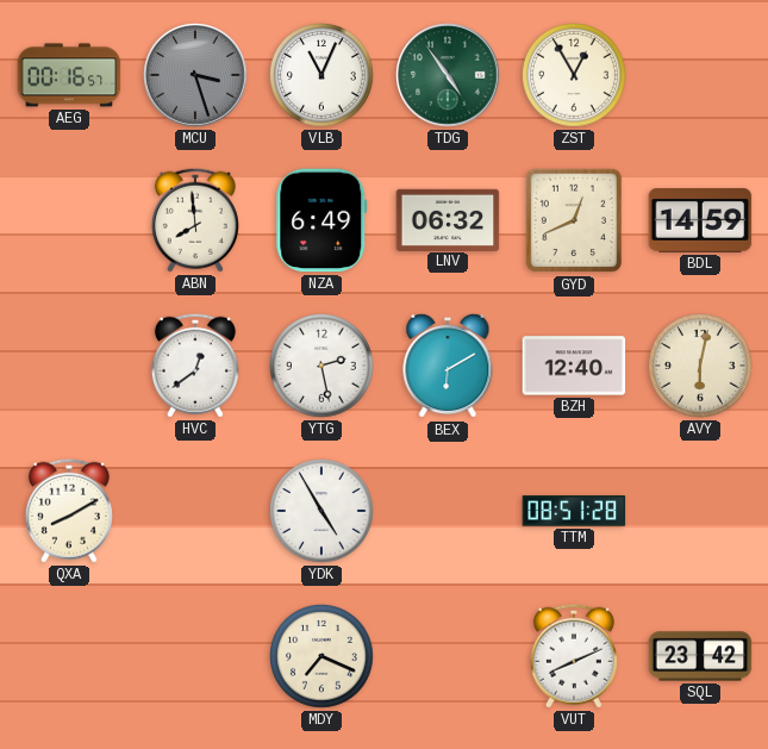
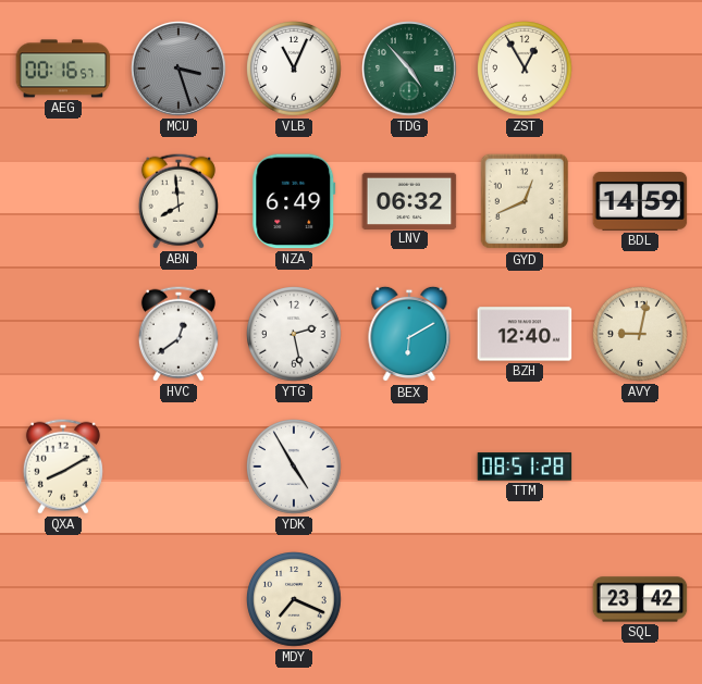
TDG: 4:54 -> 4:53
AVY: 6:02 -> 9:02
VUT: 8:11 -> none
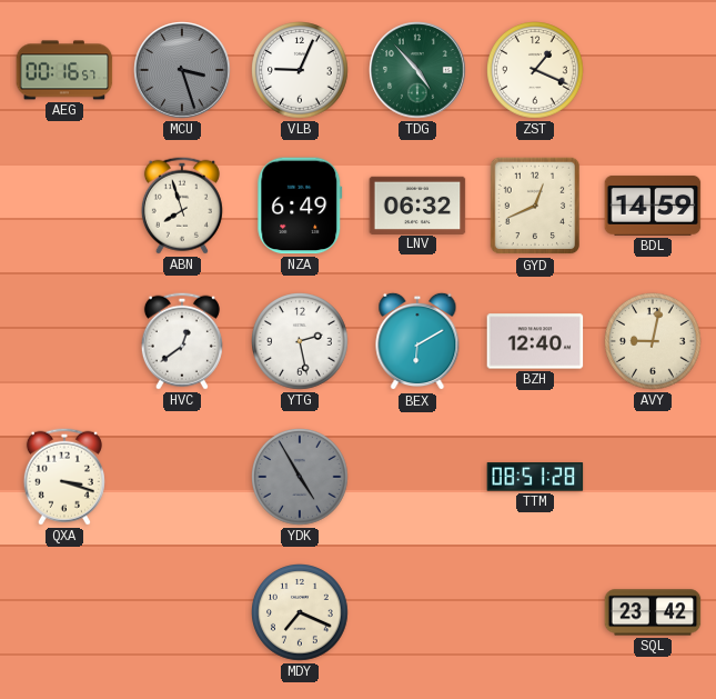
VLB: 11:04 -> 9:04
ZST: 12:55 -> 1:19
ABN: 7:59 -> 7:57
QXA: 8:10 -> 3:18
YDK dial: white -> grey
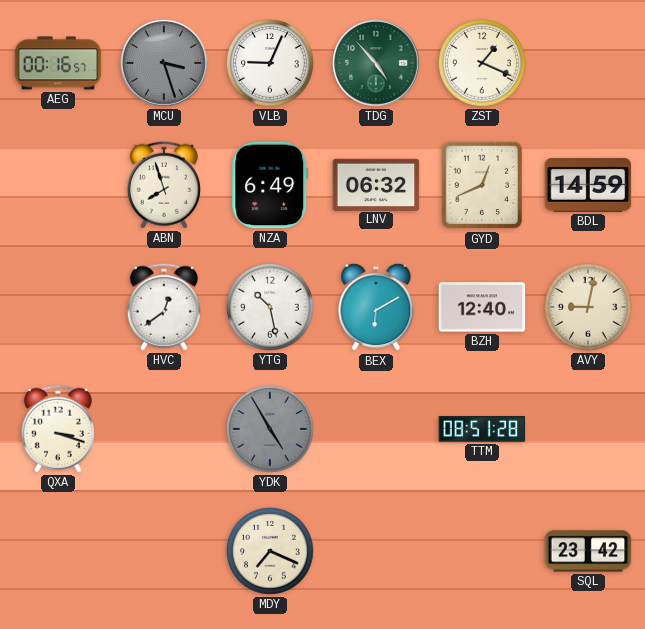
YTG: 2:28 -> 10:28
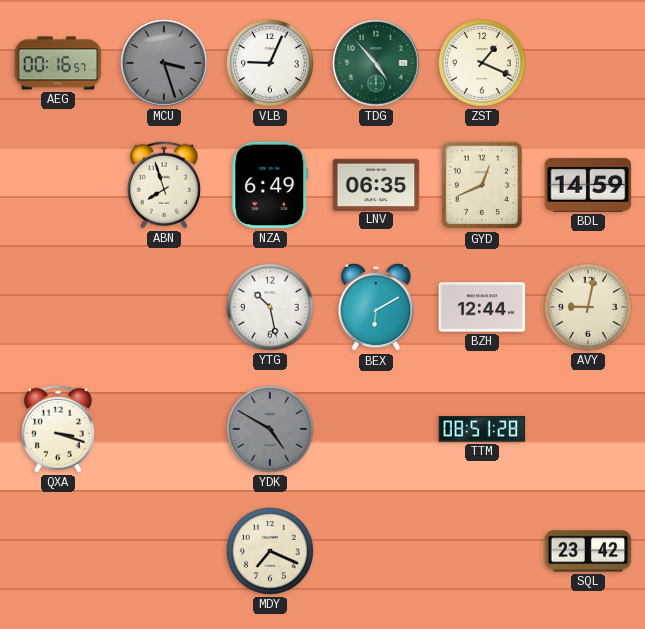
LNV: 06:32 -> 06:35
HVC: 12:39 -> none
BZH: 12:40 -> 12:44
YDK: 4:55 -> 4:50
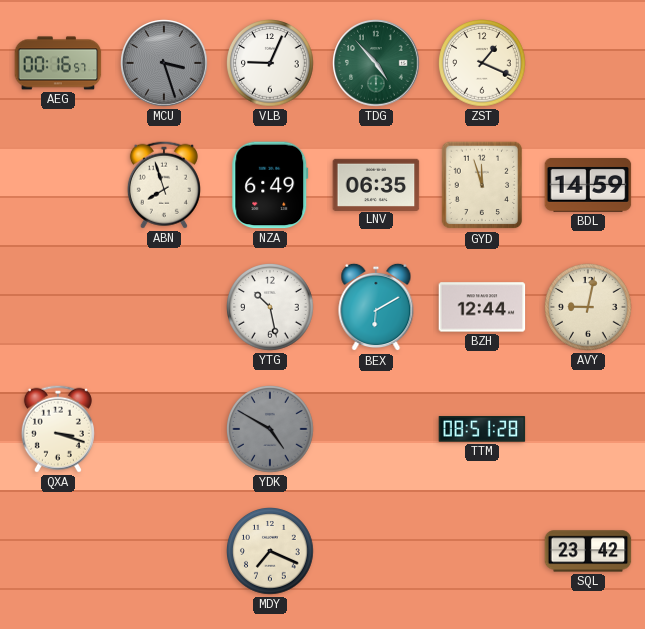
GYD: 12:41 -> 11:57
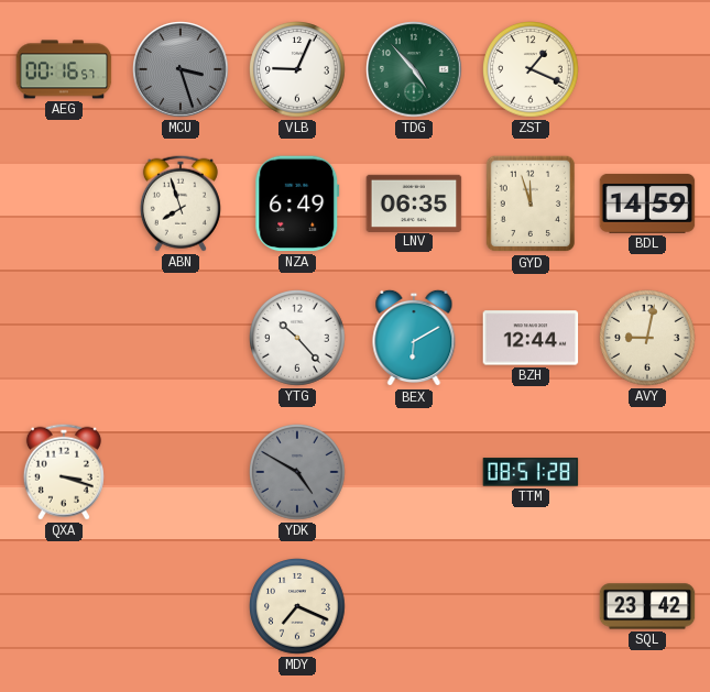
YTG: 10:28 -> 10:23
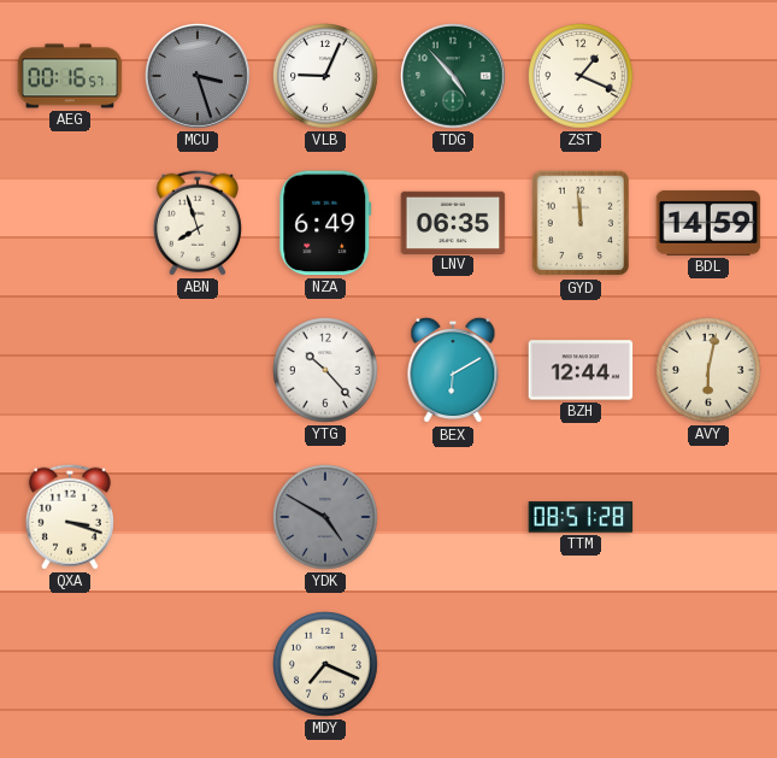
GYD: 11:57 -> 11:59
AVY: 9:02 -> 6:02
SQL: 23:42 -> none
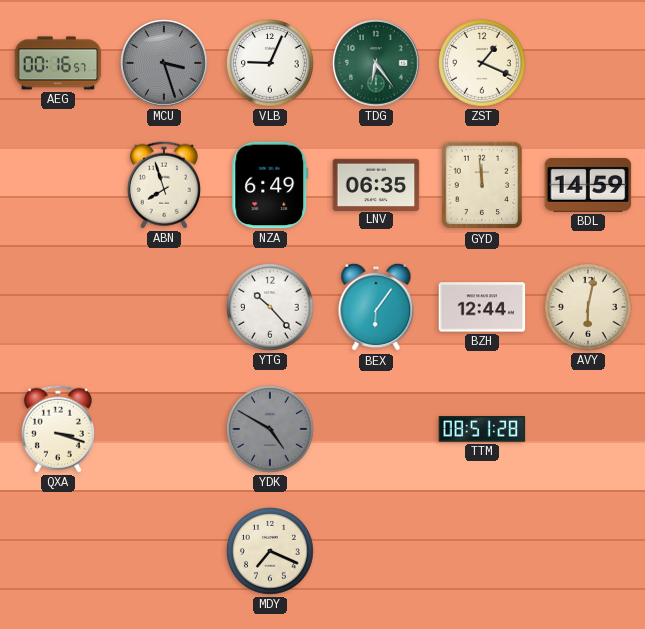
TDG: 4:53 -> 6:24
BEX: 6:10 -> 6:06
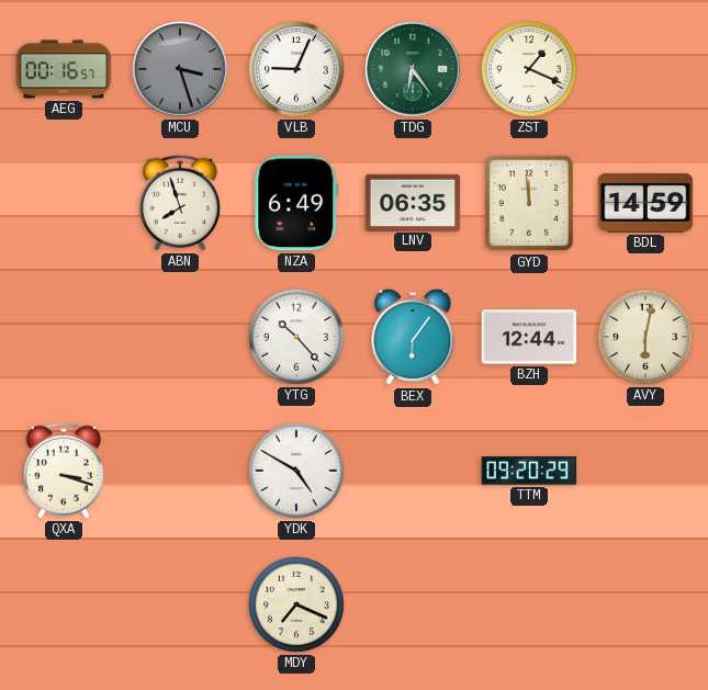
YDK dial: grey -> white
TTM: 08:51 -> 09:20
